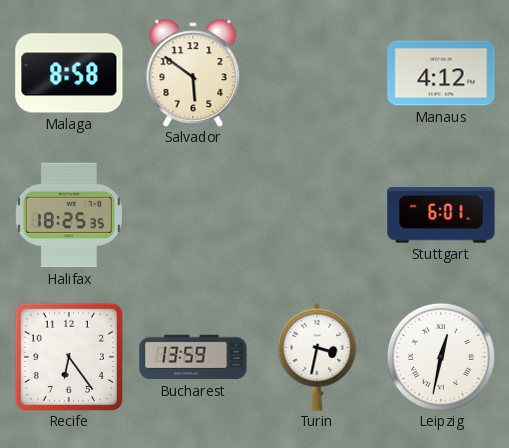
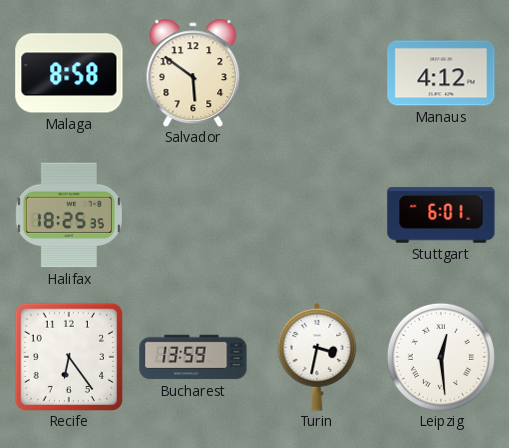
Leipzig: 12:32 -> 12:29
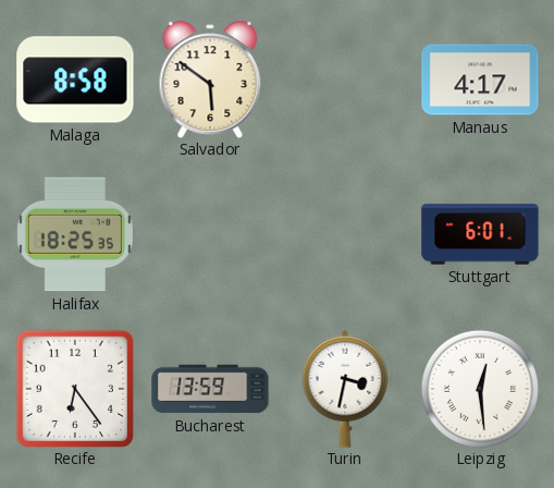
Manaus: 4:12 -> 4:17
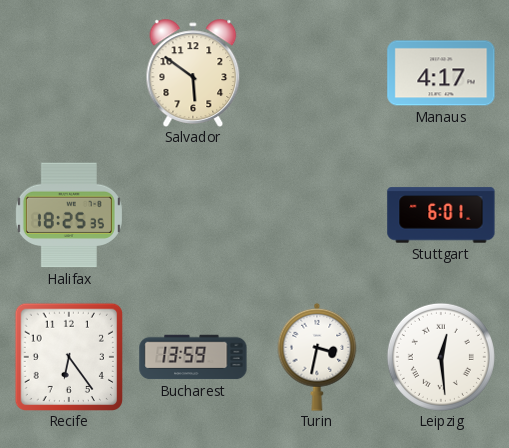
Malaga: 8:58 -> none
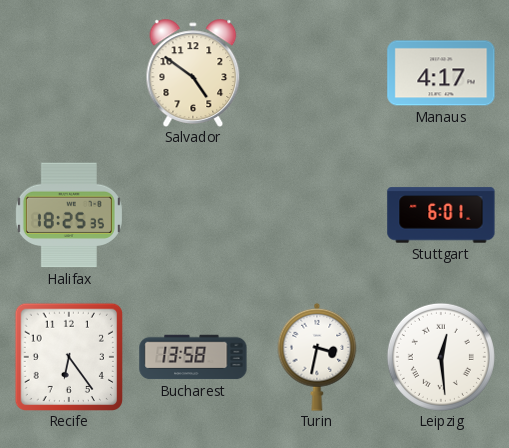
Salvador: 5:51 -> 4:51
Bucharest: 13:59 -> 13:58
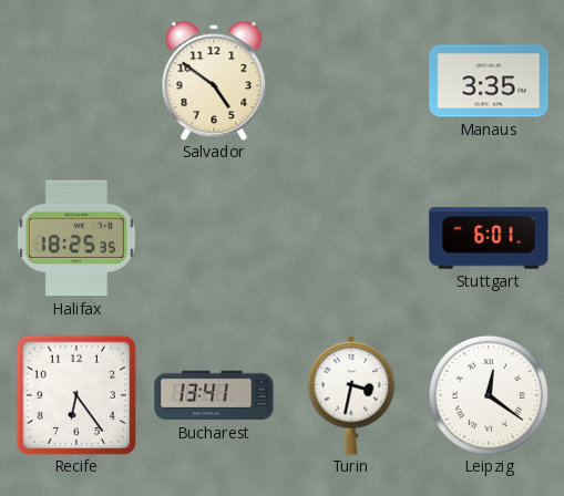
Manaus: 4:17 -> 3:35
Bucharest: 13:58 -> 13:41
Leipzig: 12:29 -> 12:21
